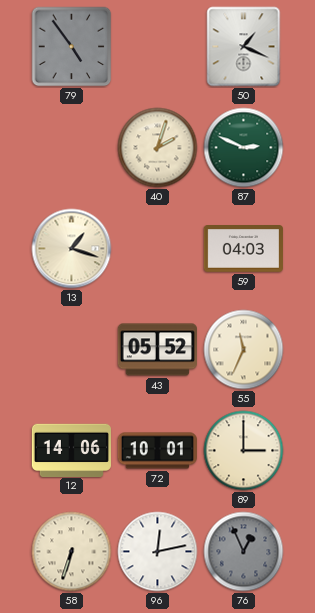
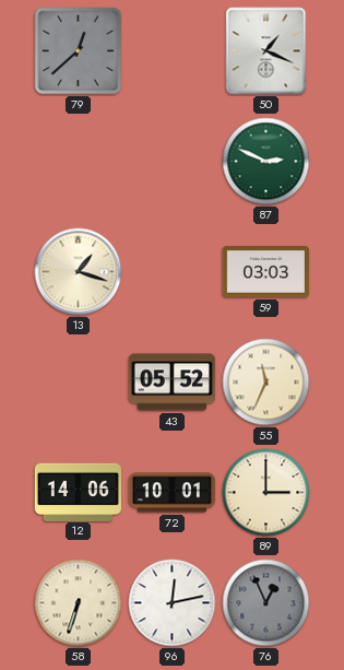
79: 4:54 -> 12:38
40: 2:03 -> none
59: 04:03 -> 03:03
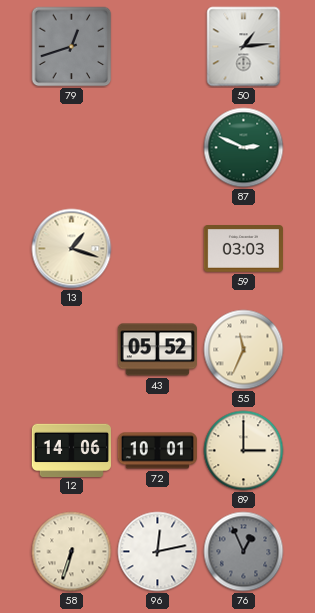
79: 12:38 -> 12:42
50: 1:19 -> 1:14
